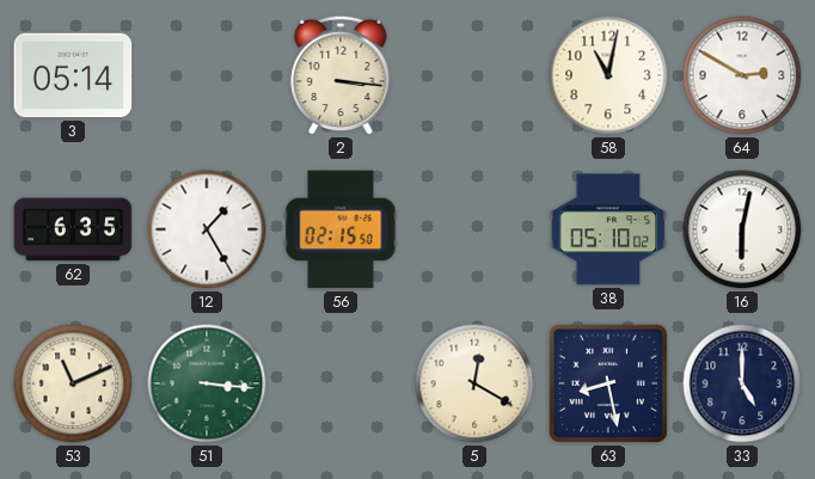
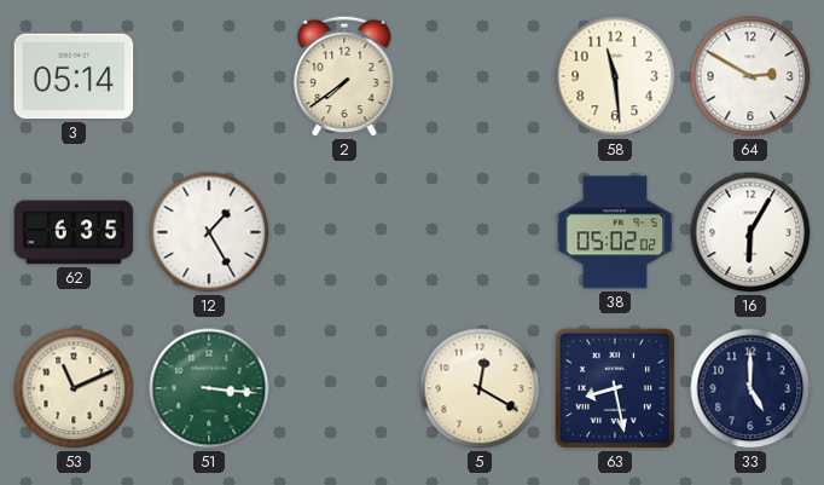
2: 3:16 -> 7:39
58: 11:02 -> 11:29
56: 02:15 -> none
38: 05:10 -> 05:02
16: 6:02 -> 6:05
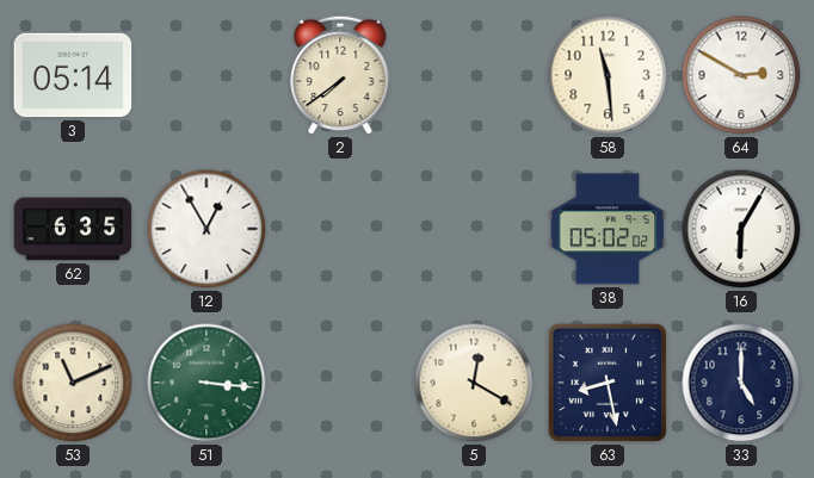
12: 1:25 -> 12:55
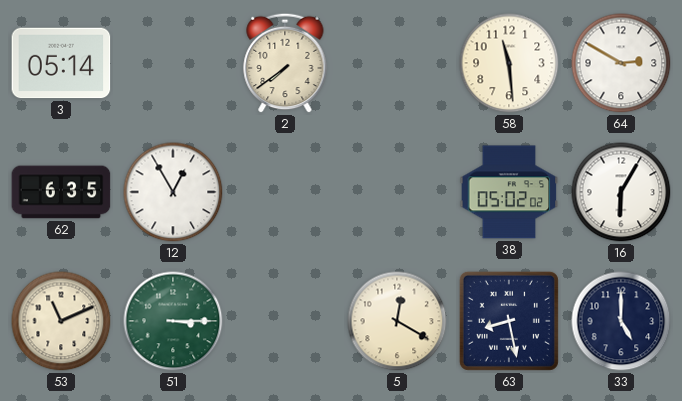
51: 3:16 -> 3:15
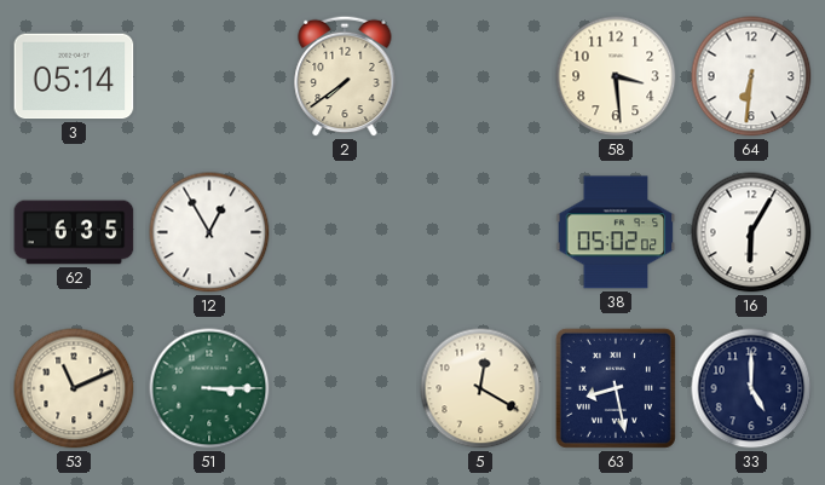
58: 11:29 -> 3:29
64: 2:50 -> 6:31
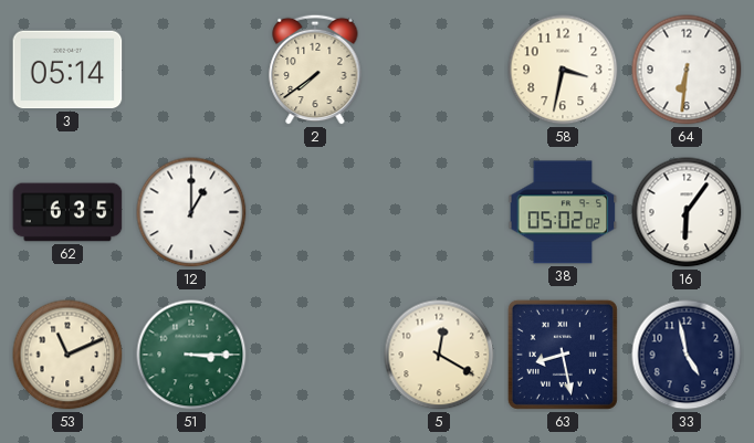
58: 3:29 -> 3:32
12: 12:55 -> 1:00
16: 6:05 -> 6:06
33: 5:00 -> 4:58
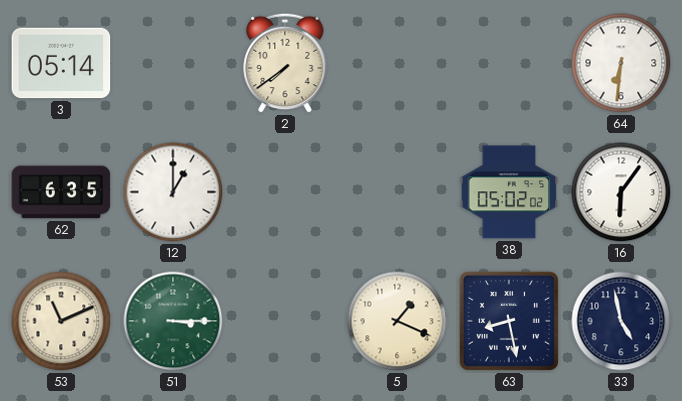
58: 3:32 -> none
5: 12:20 -> 1:19
